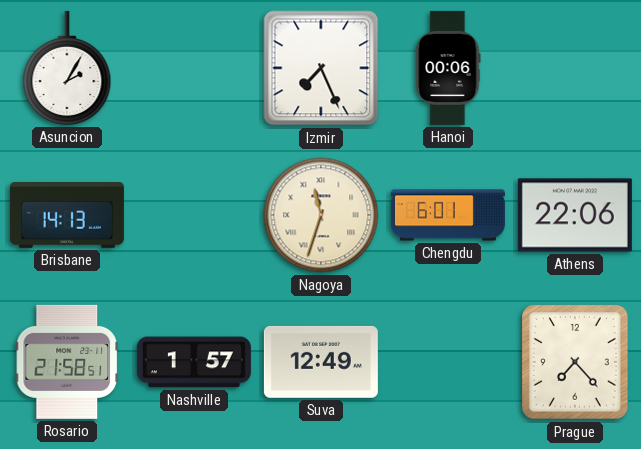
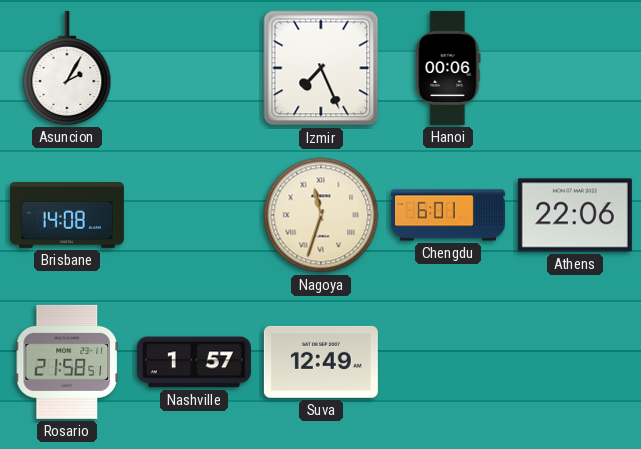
Brisbane: 14:13 -> 14:08
Prague: 7:23 -> none
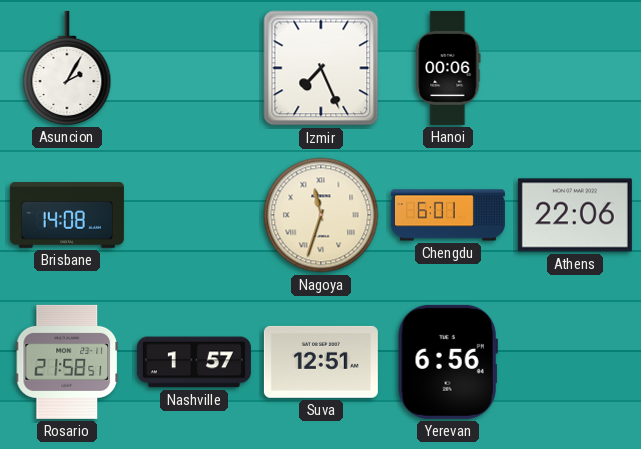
Suva: 12:49 -> 12:51
Yerevan: none -> 6:56
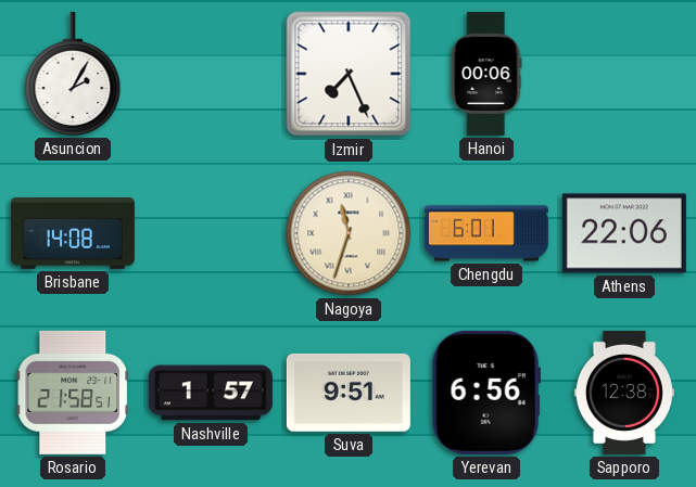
Suva: 12:51 -> 9:51
Sapporo: none -> 12:38
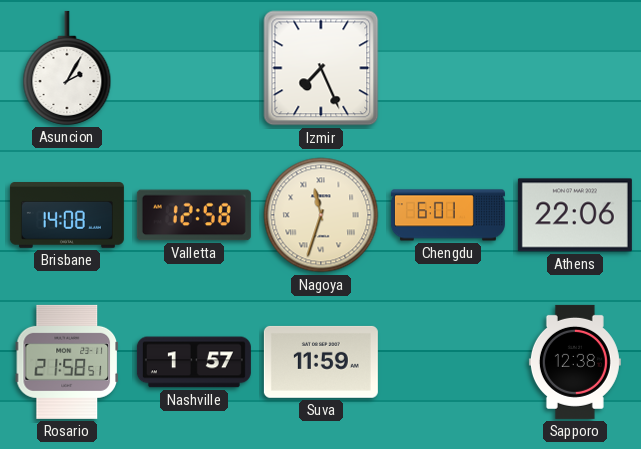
Hanoi: 00:06 -> none
Valletta: none -> 12:58
Suva: 9:51 -> 11:59
Yerevan: 6:56 -> none
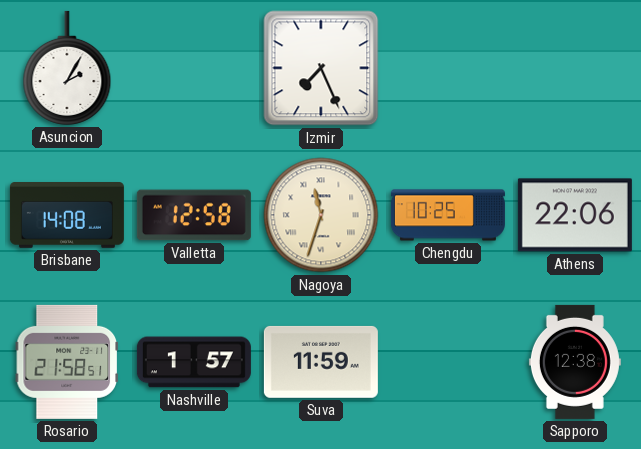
Chengdu: 6:01 -> 10:25
